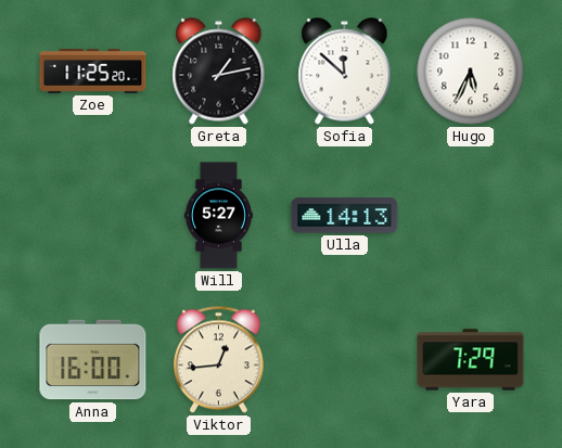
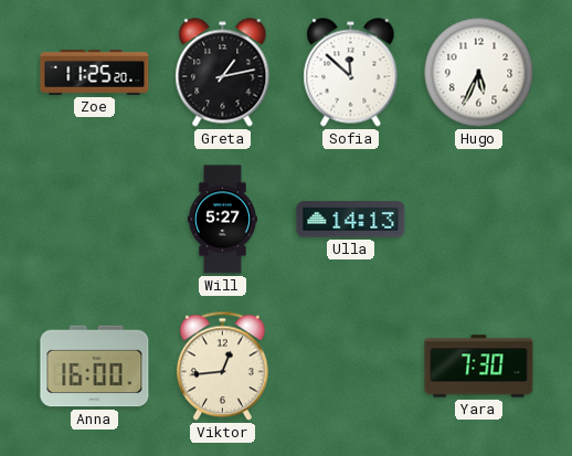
Yara: 7:29 -> 7:30
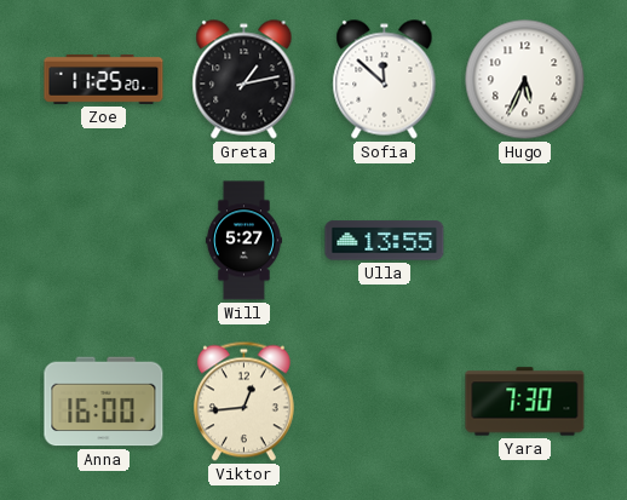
Ulla: 14:13 -> 13:55
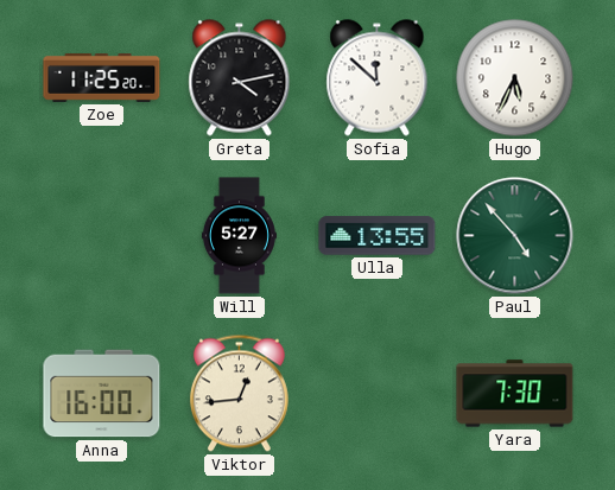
Greta: 1:13 -> 4:13
Paul: none -> 4:53
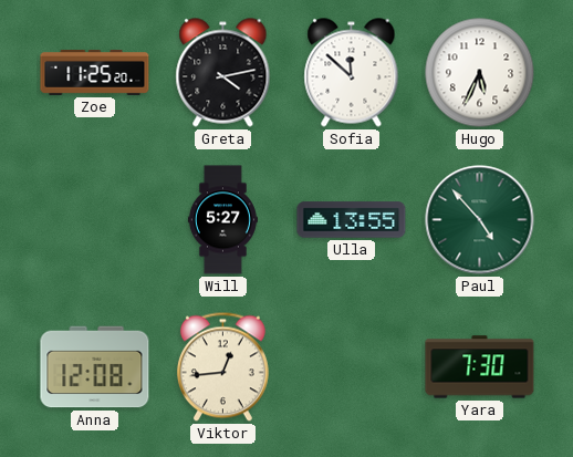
Anna: 16:00 -> 12:08
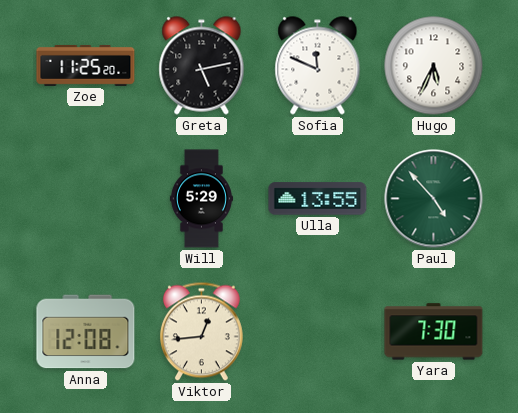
Greta: 4:13 -> 5:13
Sofia: 11:52 -> 11:49
Will: 5:27 -> 5:29
